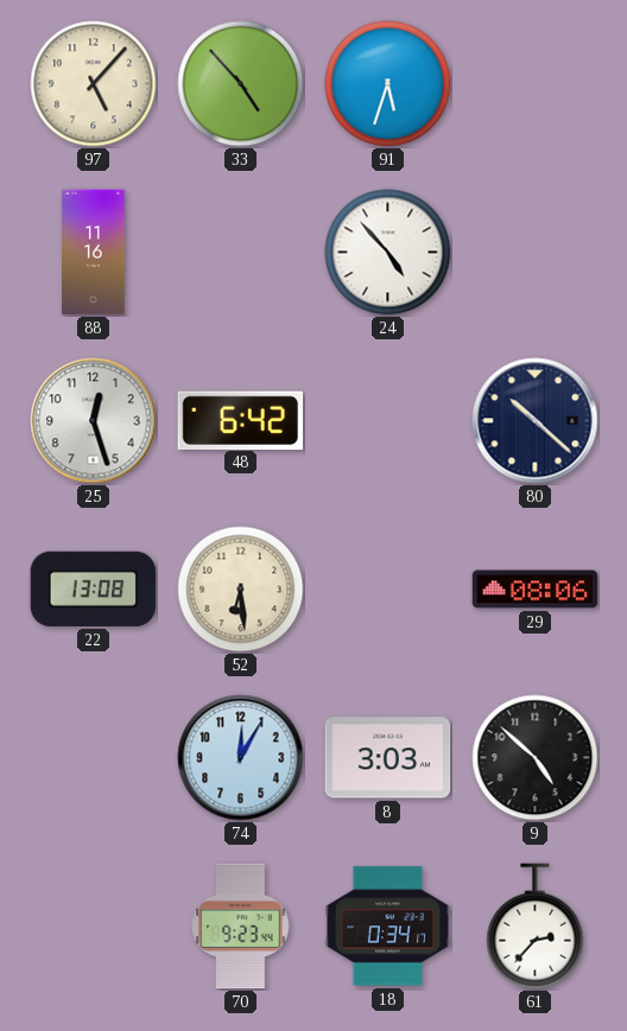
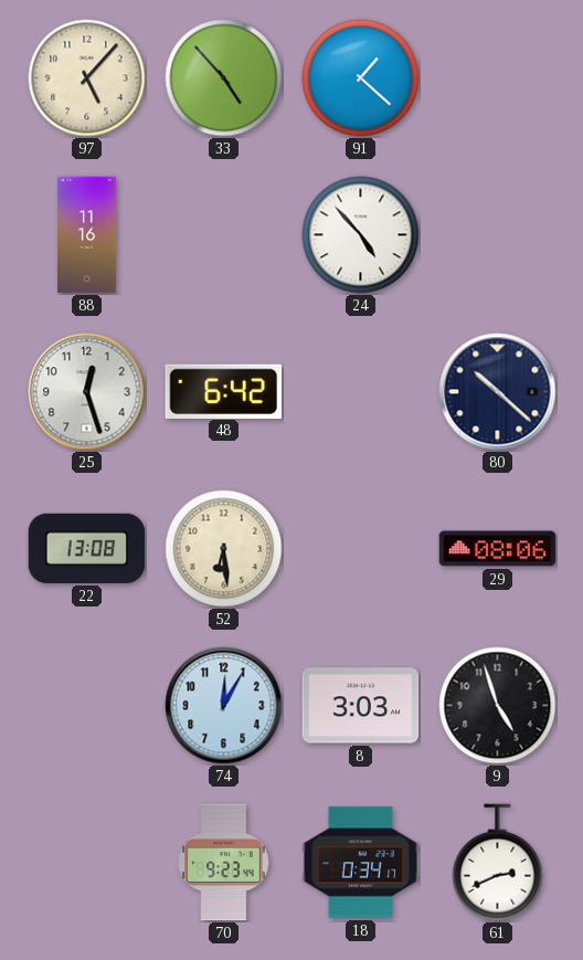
91: 5:33 -> 1:22
9: 4:52 -> 4:57
61: 2:37 -> 2:41
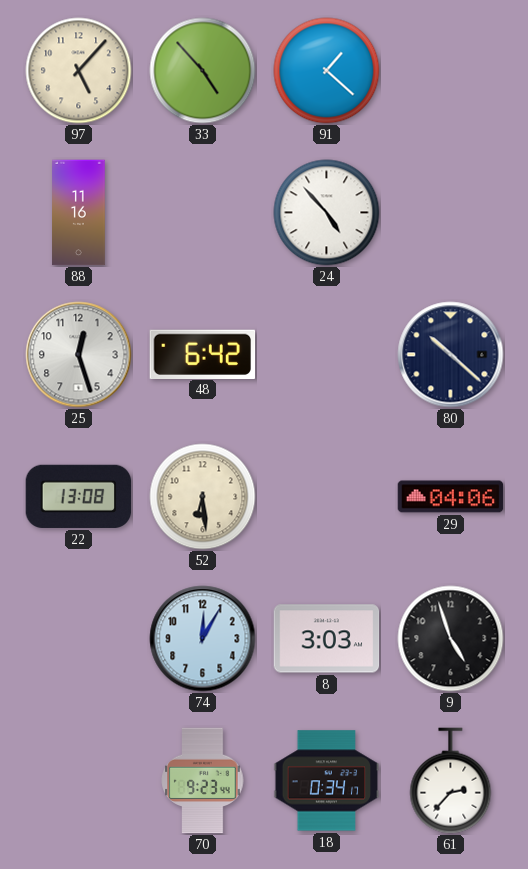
29: 08:06 -> 04:06
61: 2:41 -> 2:37
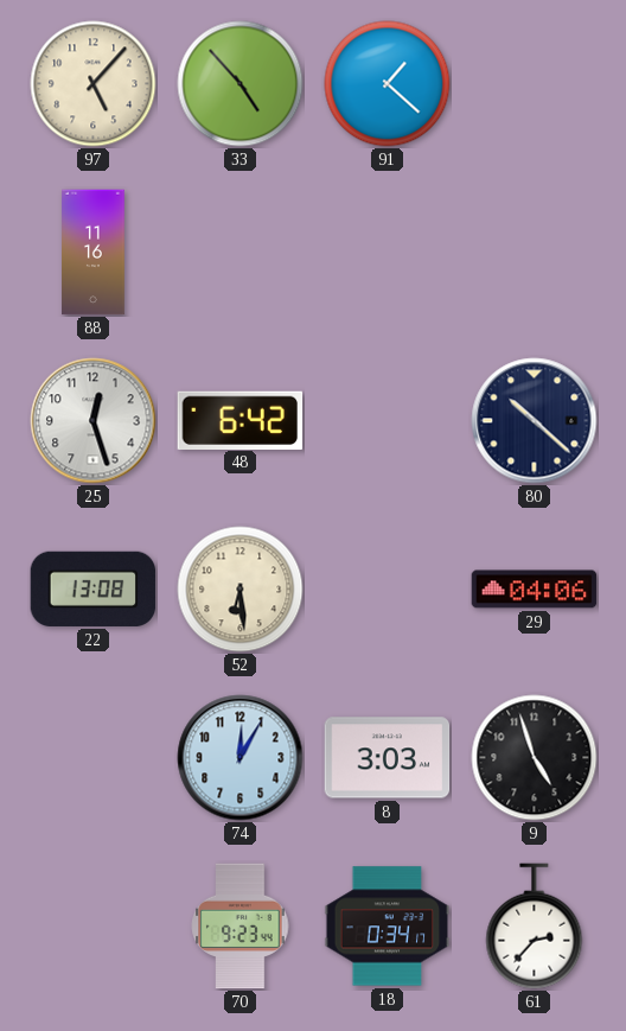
24: 4:53 -> none
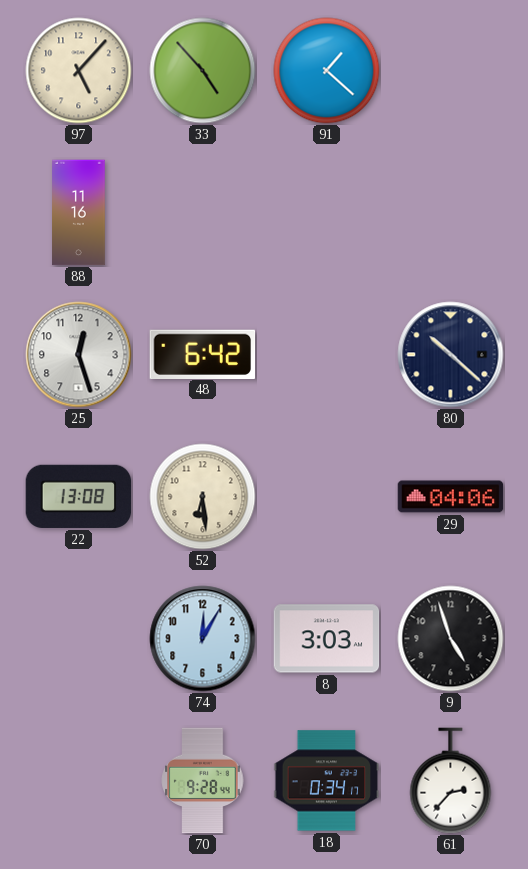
70: 9:23 -> 9:28
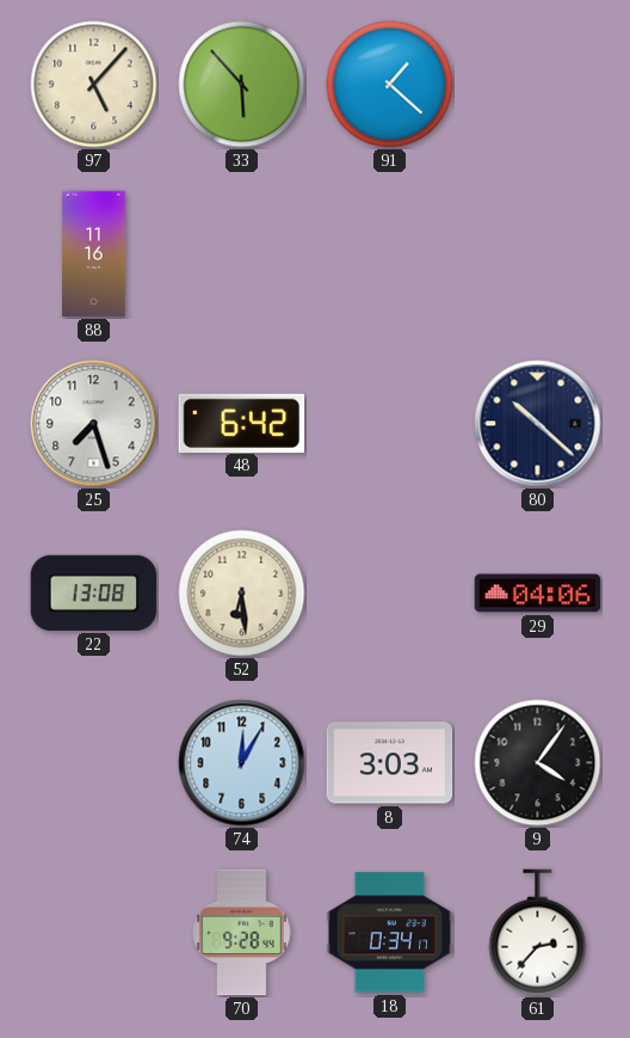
33: 4:53 -> 5:53
25: 12:27 -> 7:27
9: 4:57 -> 4:06
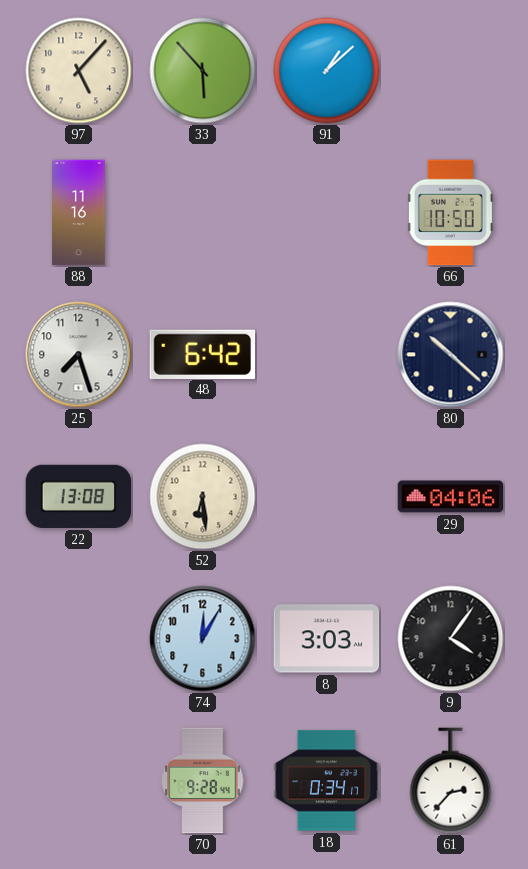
91: 1:22 -> 1:08
66: none -> 10:50
